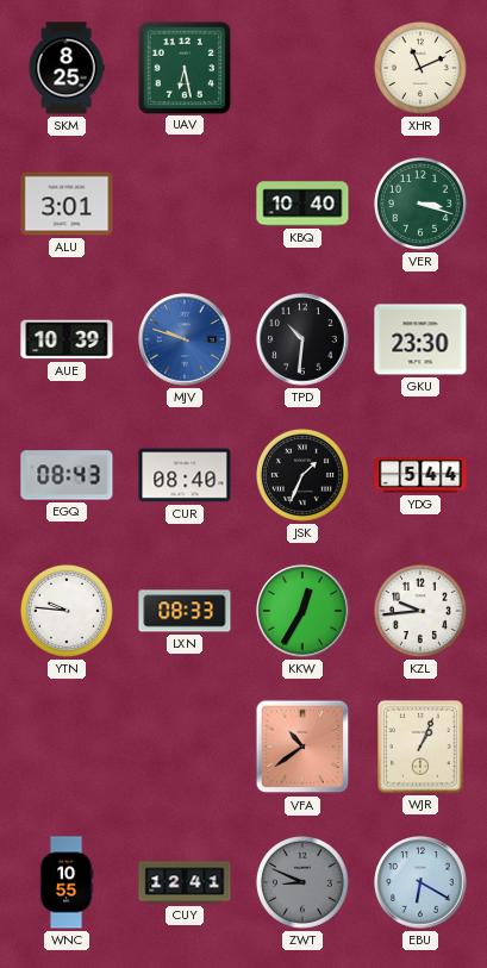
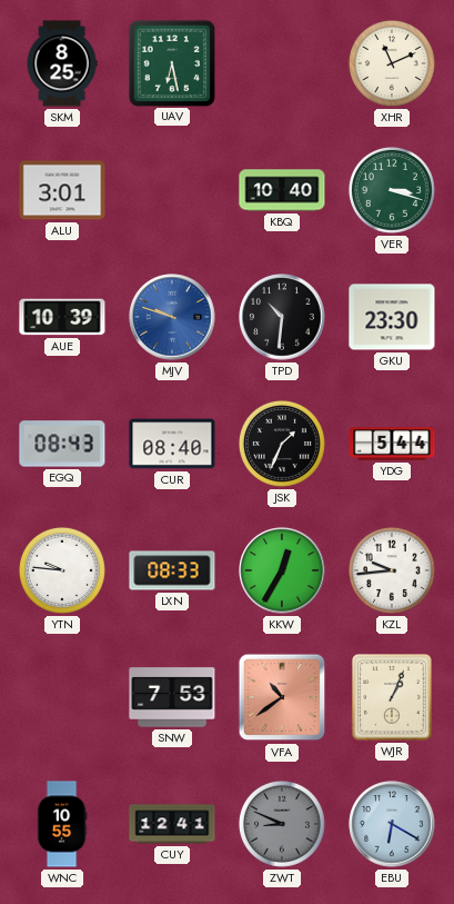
SNW: none -> 7:53
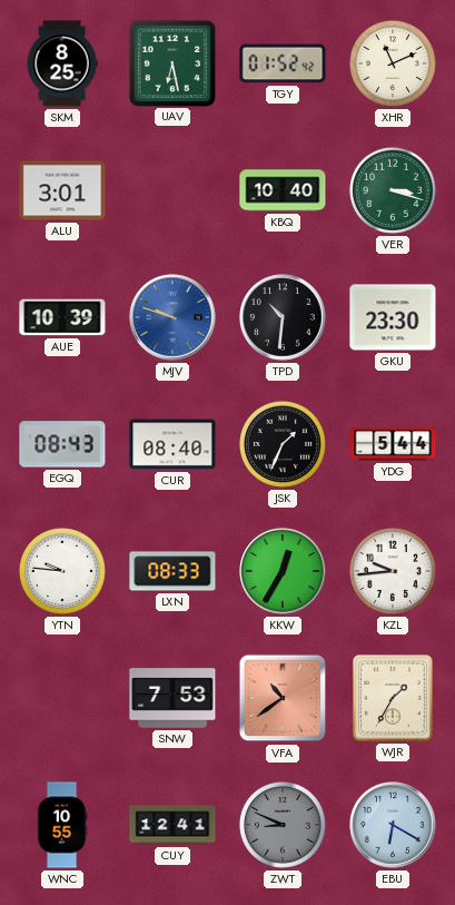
TGY: none -> 01:52
WJR: 1:04 -> 1:35
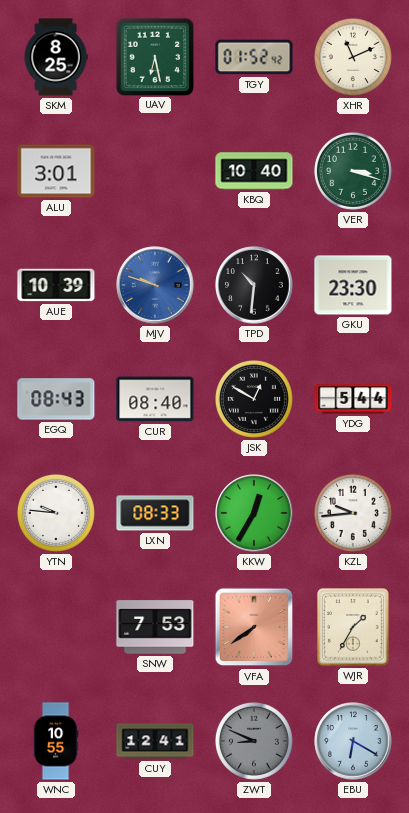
JSK: 1:34 -> 12:50
VFA: 10:39 -> 7:39
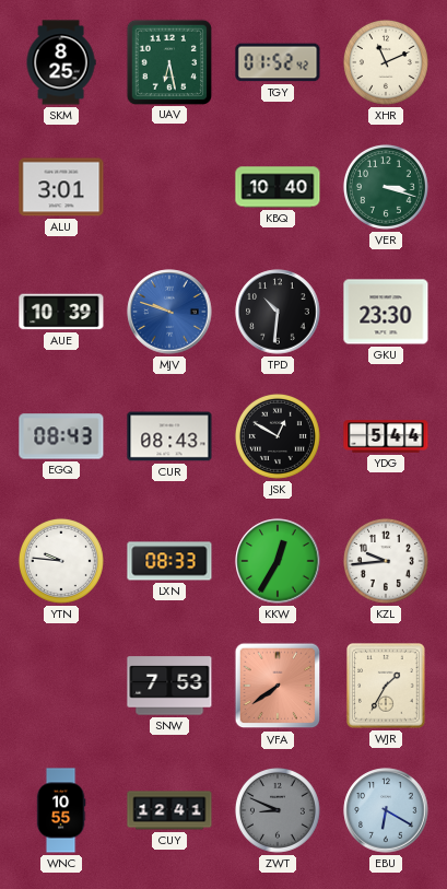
CUR: 08:40 -> 08:43
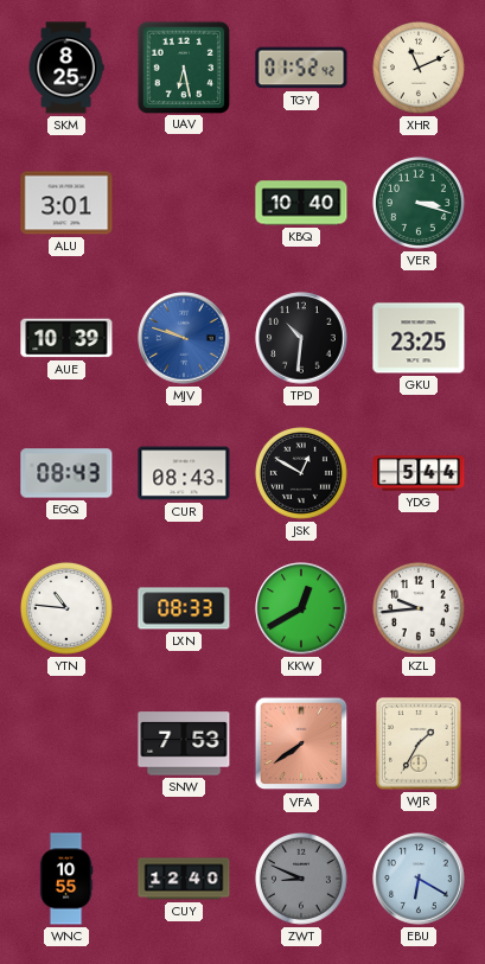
GKU: 23:30 -> 23:25
YTN: 9:46 -> 10:46
KKW: 12:35 -> 12:40
CUY: 12:41 -> 12:40
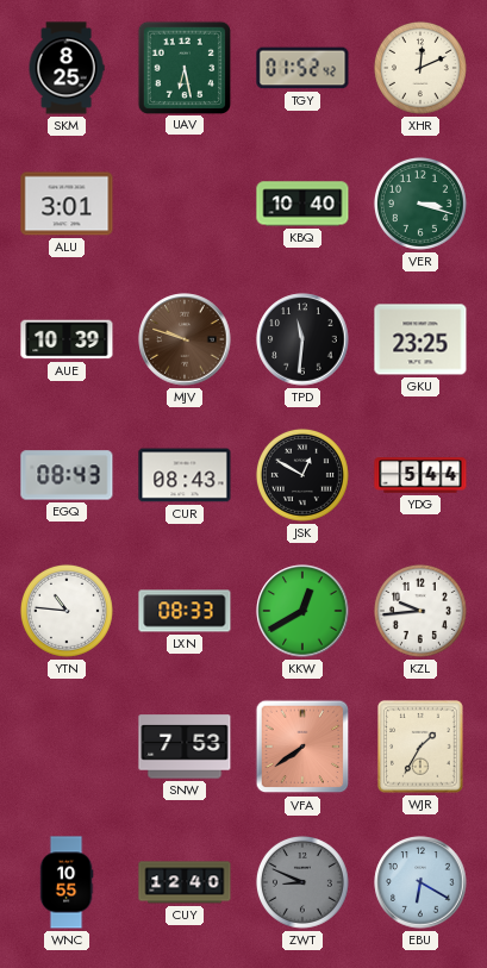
XHR: 11:11 -> 12:11
MJV dial: blue -> brown
TPD: 10:31 -> 11:31
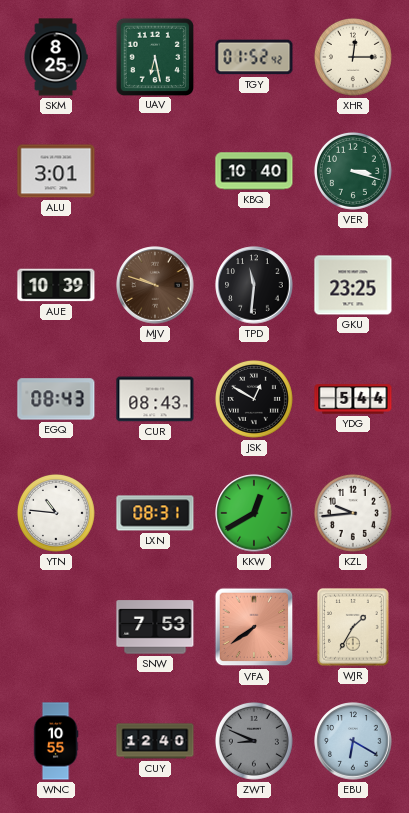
XHR: 12:11 -> 12:15
LXN: 08:33 -> 08:31
